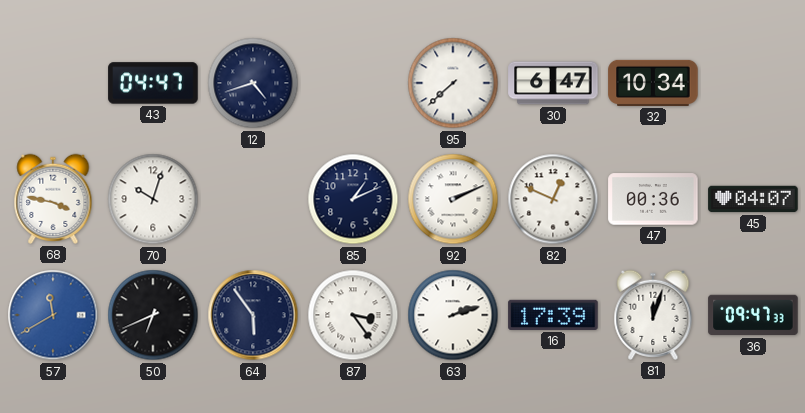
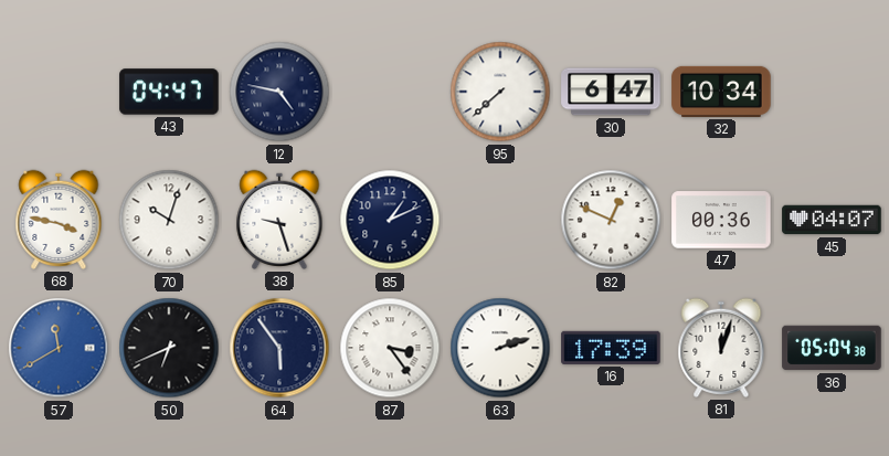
12: 4:42 -> 4:47
38: none -> 9:27
92: 2:11 -> none
36: 09:47 -> 05:04
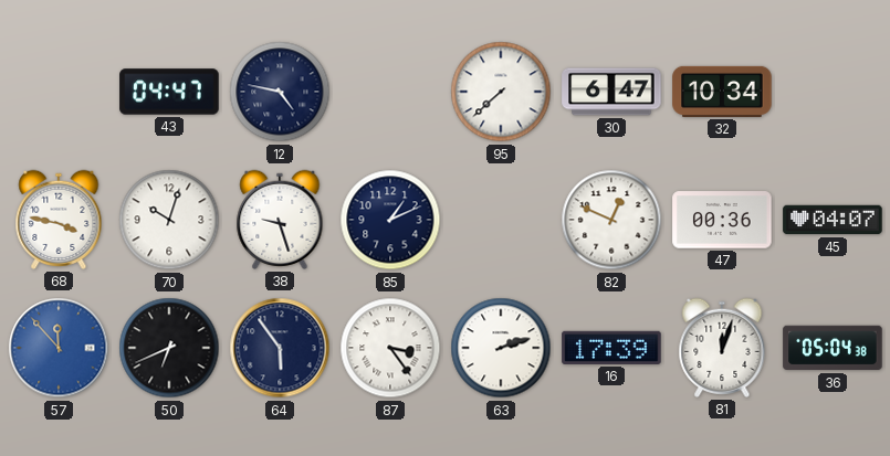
57: 11:40 -> 11:53
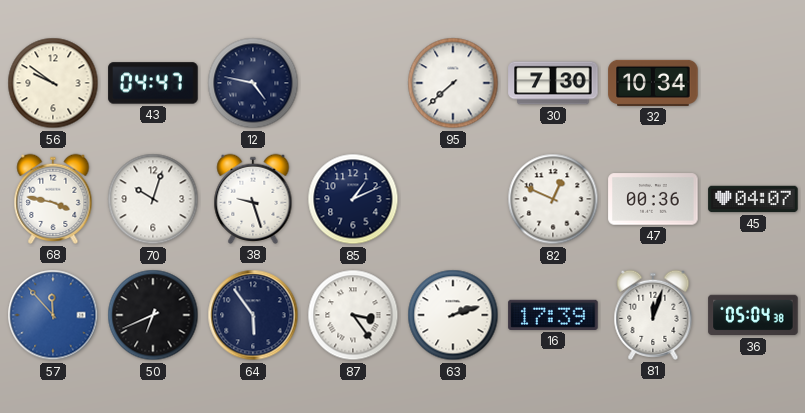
56: none -> 9:51
30: 6:47 -> 7:30
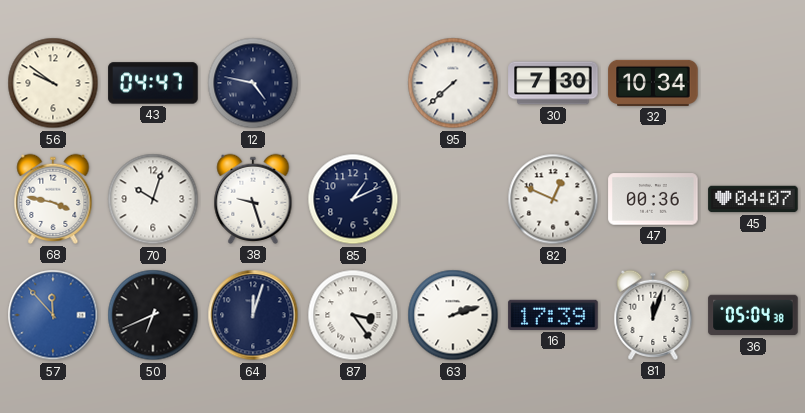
64: 5:54 -> 12:03
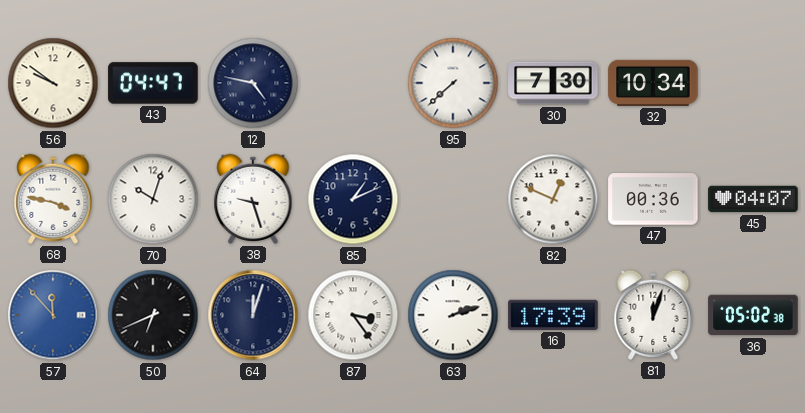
36: 05:04 -> 05:02
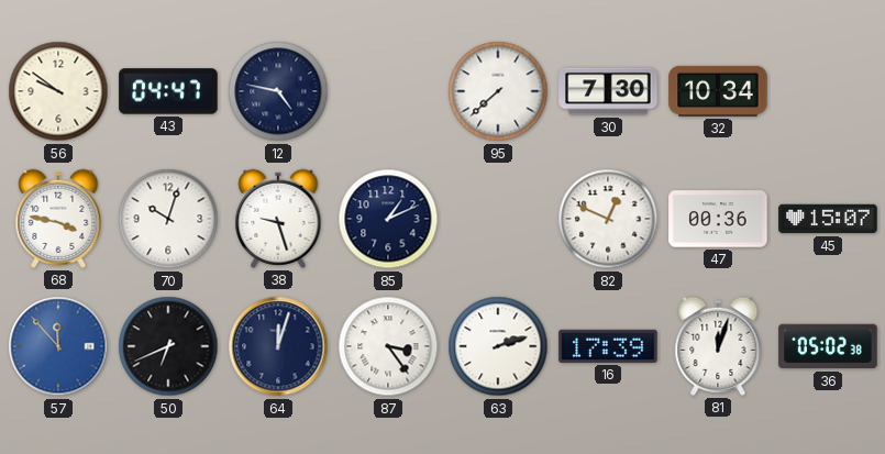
45: 04:07 -> 15:07
